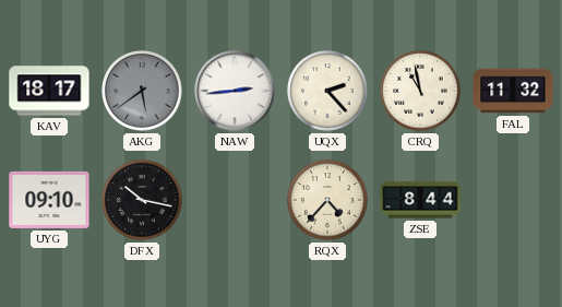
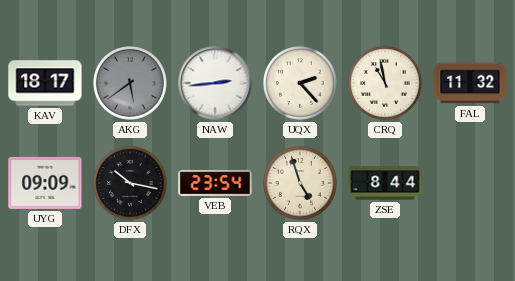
UYG: 09:10 -> 09:09
VEB: none -> 23:54
RQX: 4:37 -> 4:57
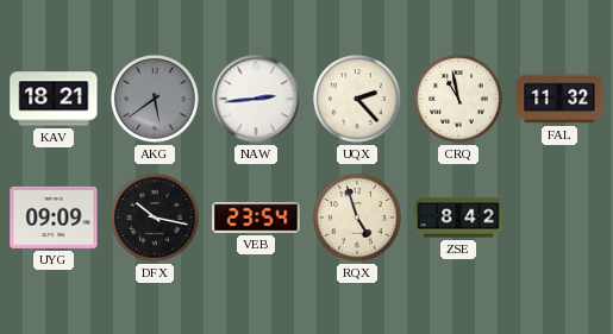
KAV: 18:17 -> 18:21
ZSE: 8:44 -> 8:42
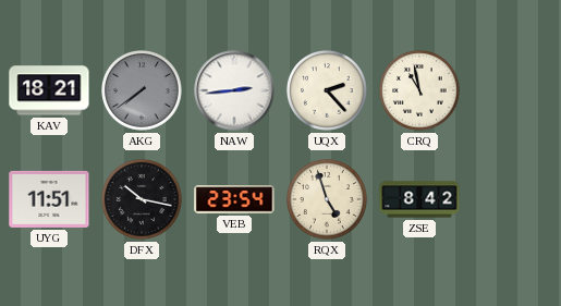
AKG: 5:39 -> 7:39
FAL: 11:32 -> none
UYG: 09:09 -> 11:51
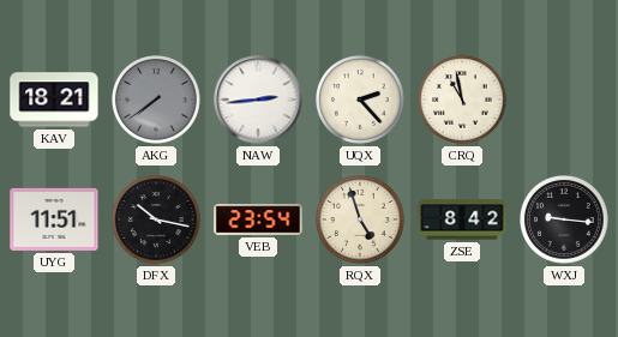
WXJ: none -> 9:16
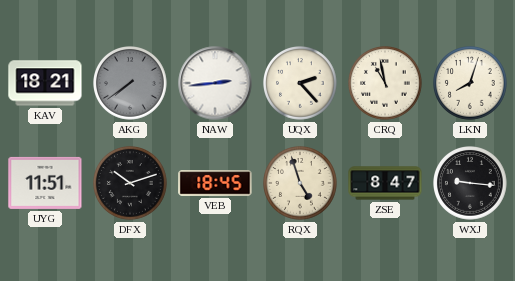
LKN: none -> 8:03
DFX: 10:17 -> 10:12
VEB: 23:54 -> 18:45
ZSE: 8:42 -> 8:47
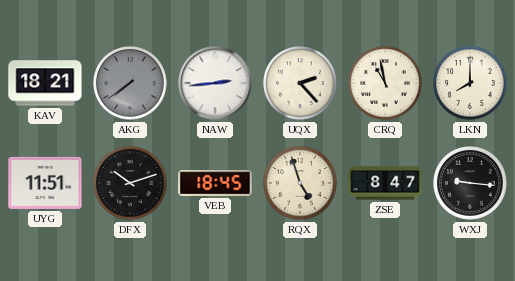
LKN: 8:03 -> 8:00
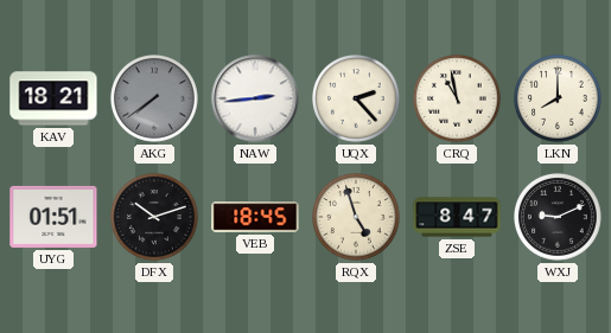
UYG: 11:51 -> 01:51
WXJ: 9:16 -> 9:11
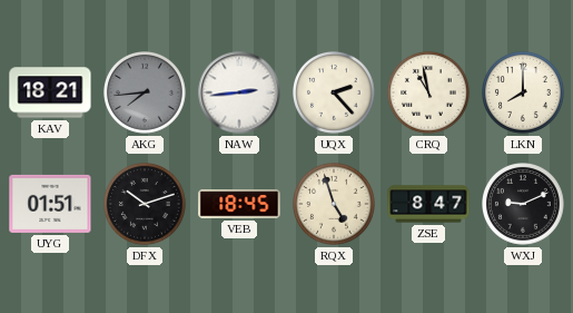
AKG: 7:39 -> 7:44
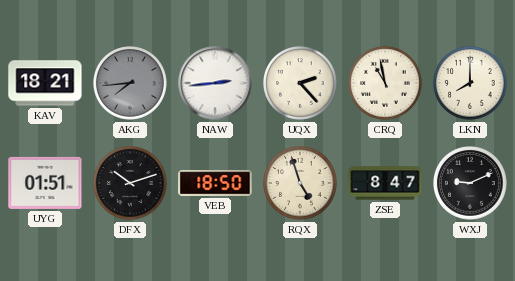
VEB: 18:45 -> 18:50
